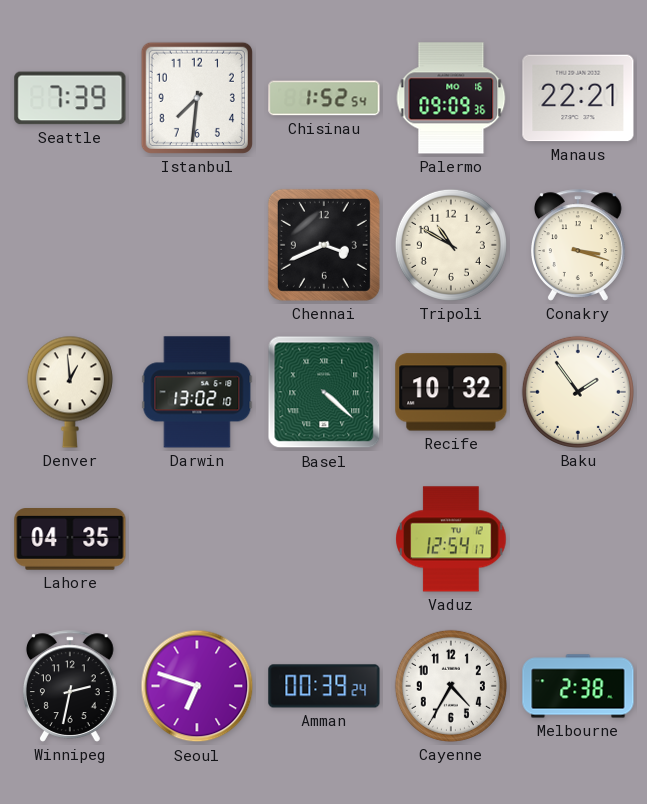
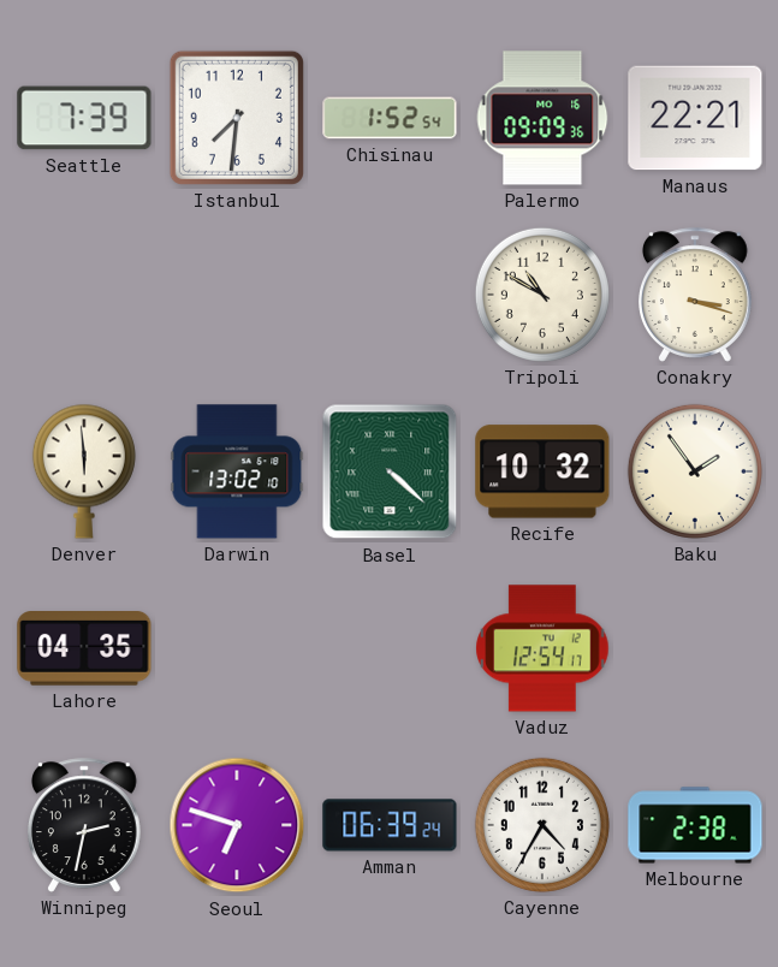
Chennai: 3:41 -> none
Denver: 12:59 -> 5:59
Amman: 00:39 -> 06:39
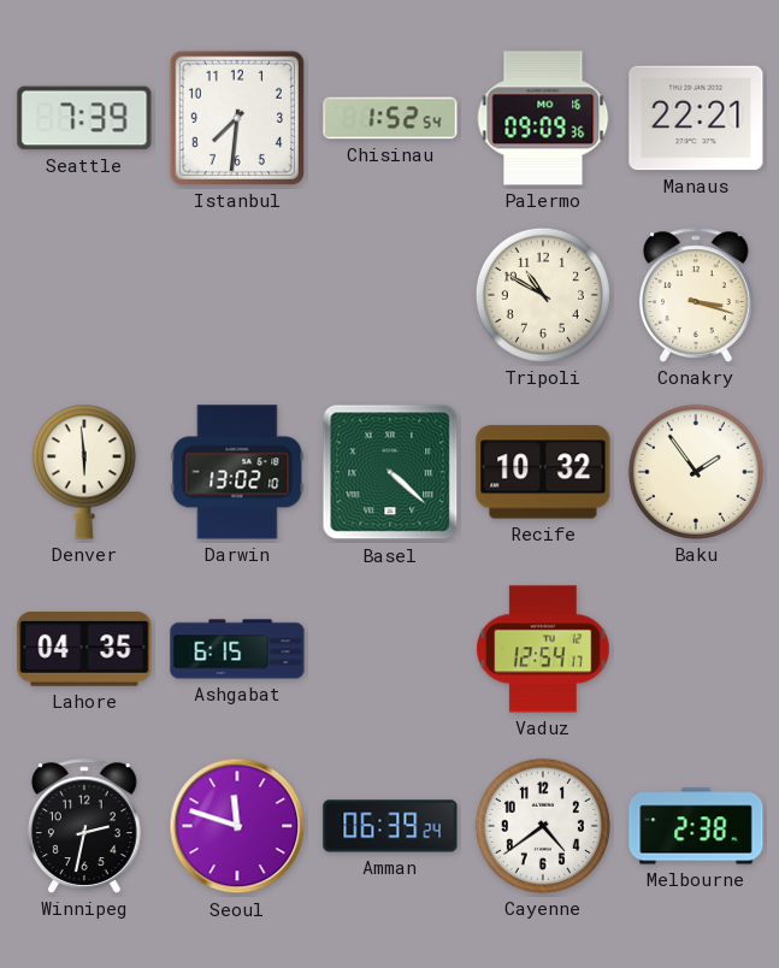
Ashgabat: none -> 6:15
Seoul: 6:48 -> 11:48
Cayenne: 4:35 -> 4:39
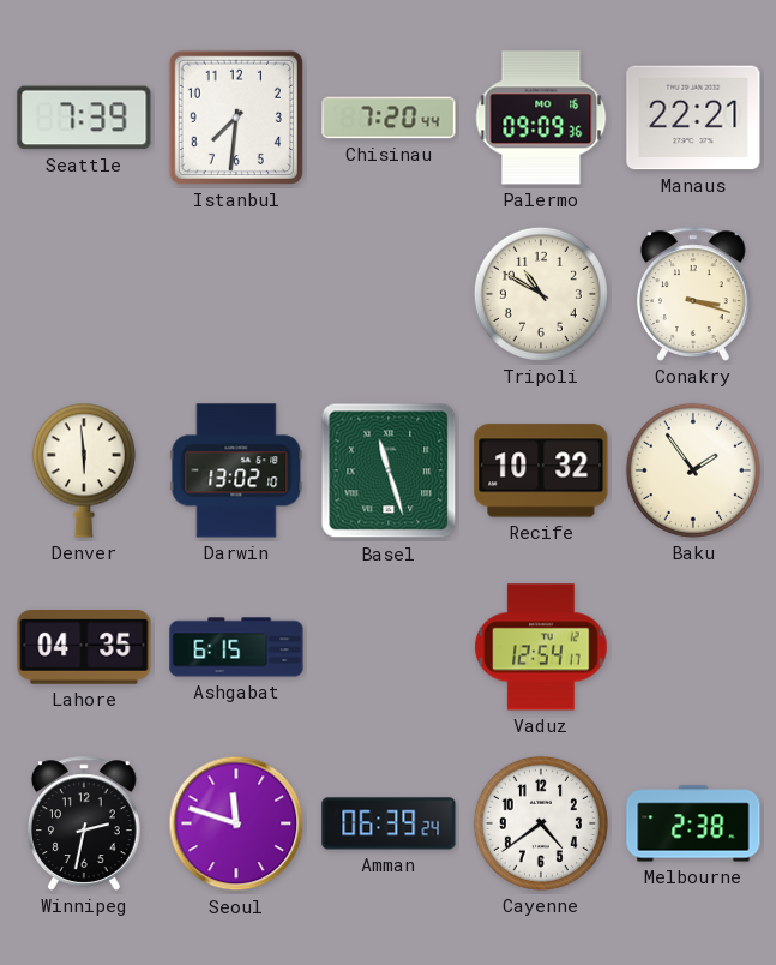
Chisinau: 1:52 -> 7:20
Basel: 4:22 -> 11:27
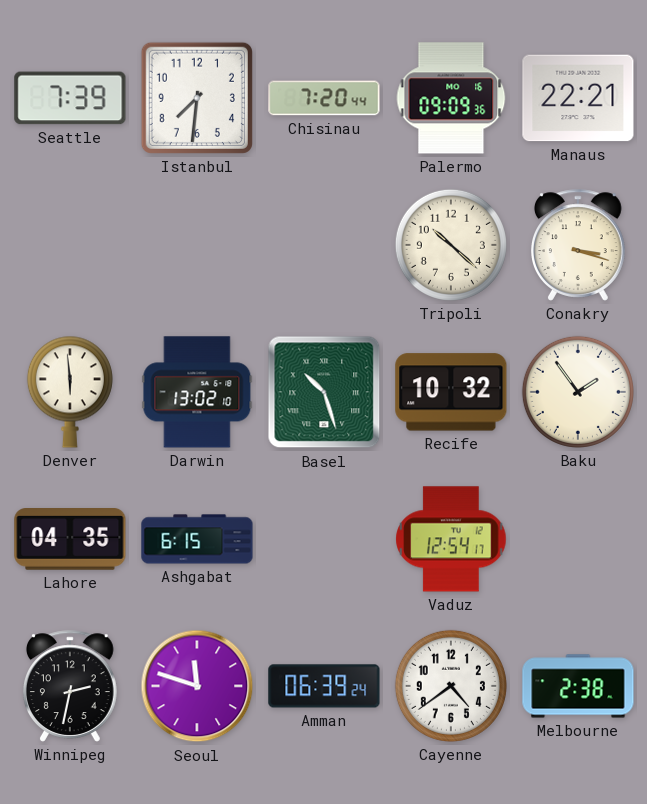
Tripoli: 10:50 -> 10:22
Basel: 11:27 -> 10:27
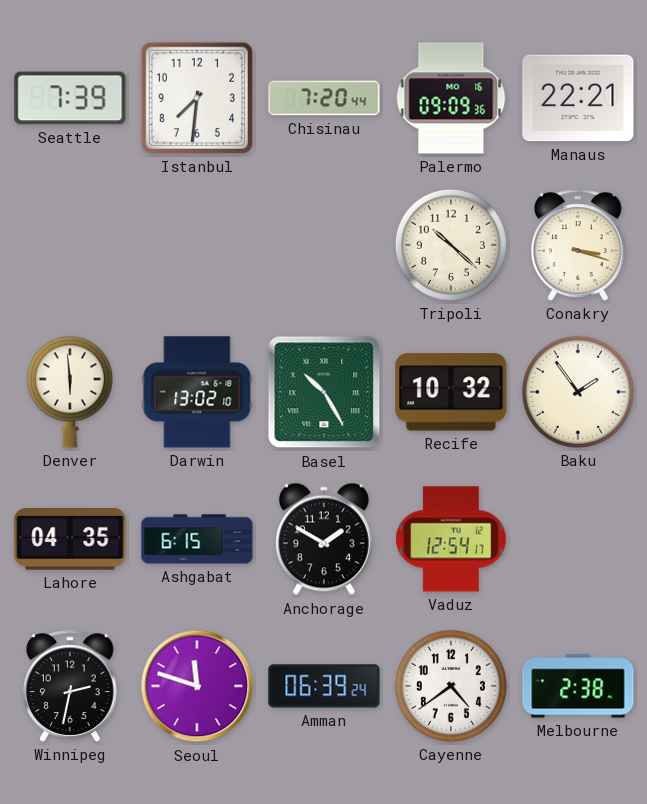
Basel: 10:27 -> 10:25
Anchorage: none -> 1:50
